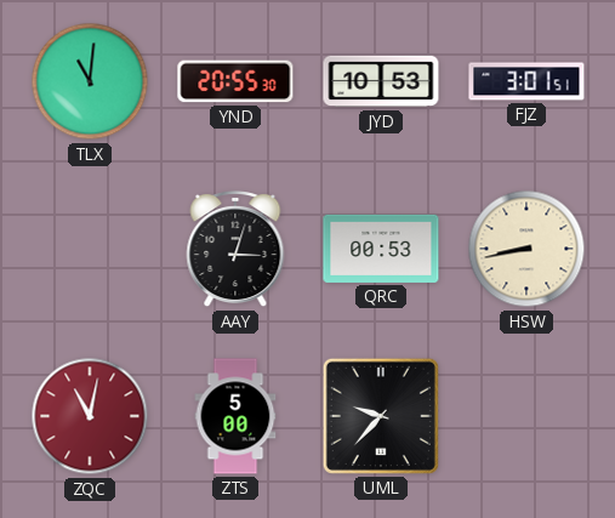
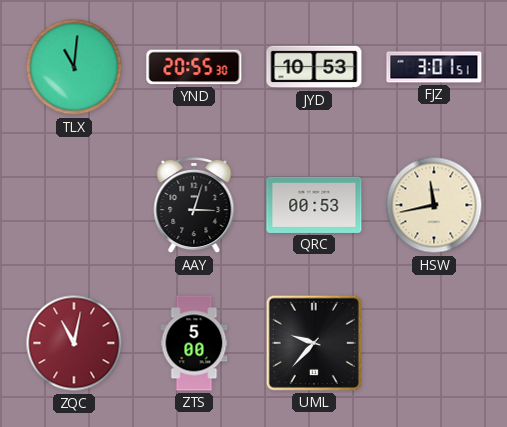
HSW: 8:43 -> 11:43
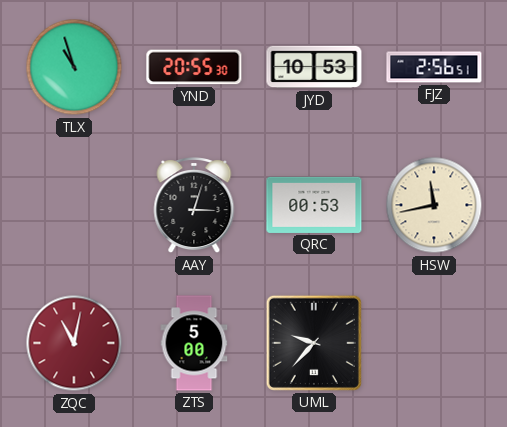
TLX: 11:01 -> 10:57
FJZ: 3:01 -> 2:56
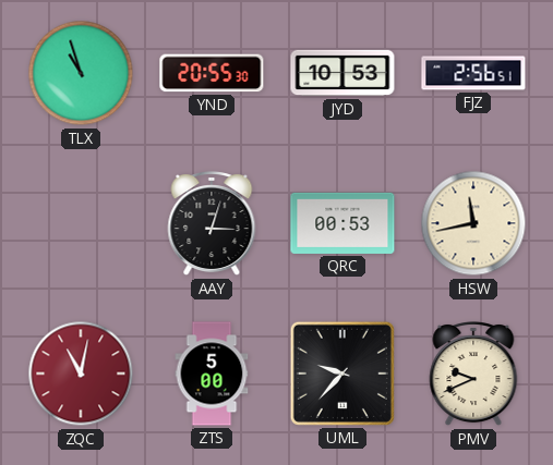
PMV: none -> 9:41
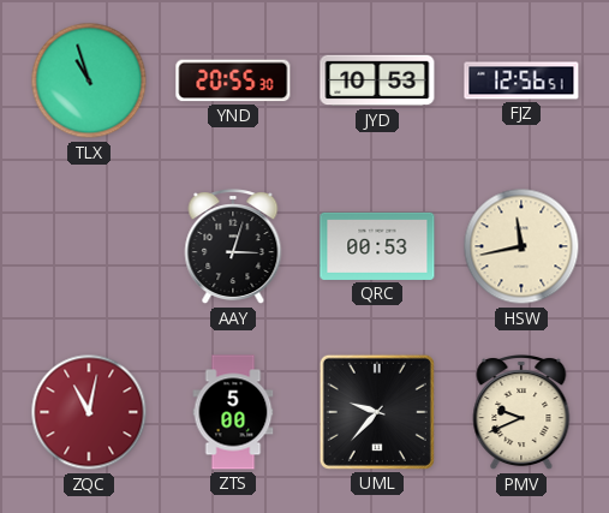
FJZ: 2:56 -> 12:56
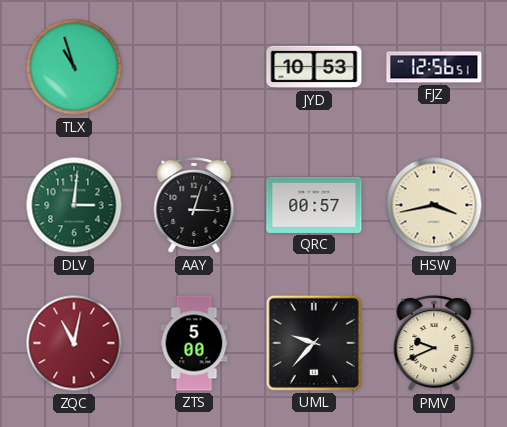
YND: 20:55 -> none
DLV: none -> 3:01
QRC: 00:53 -> 00:57
HSW: 11:43 -> 3:43
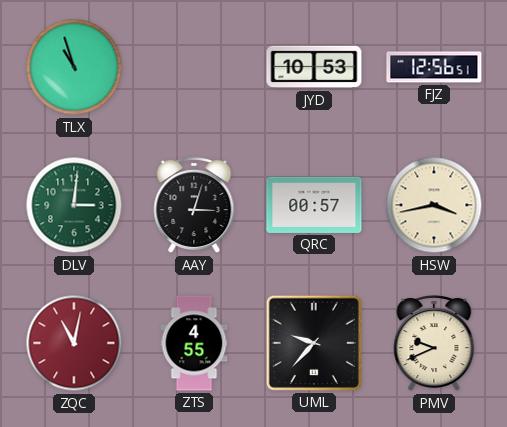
ZTS: 5:00 -> 4:55
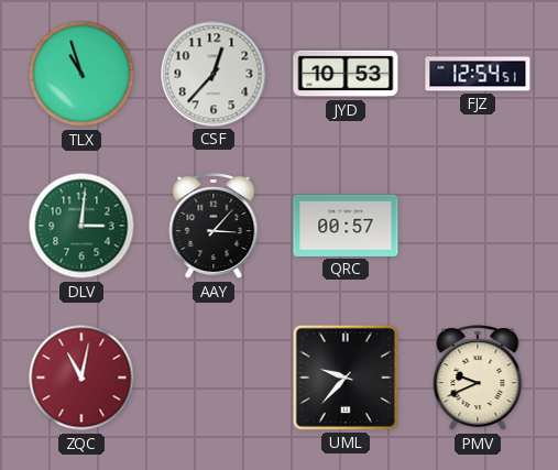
CSF: none -> 12:37
FJZ: 12:56 -> 12:54
AAY: 3:03 -> 3:07
HSW: 3:43 -> none
ZTS: 4:55 -> none
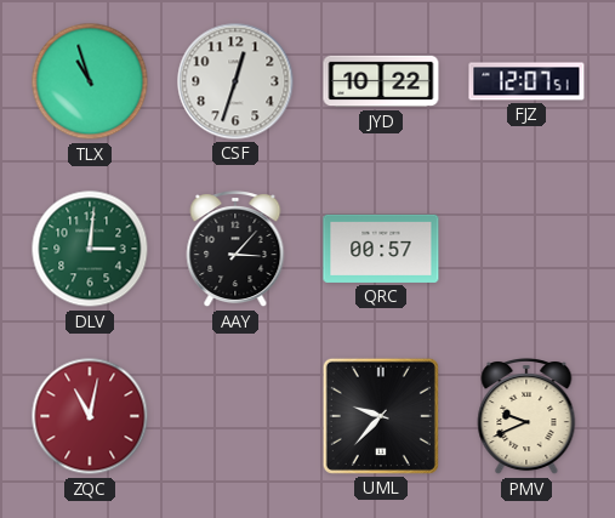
CSF: 12:37 -> 12:33
JYD: 10:53 -> 10:22
FJZ: 12:54 -> 12:07
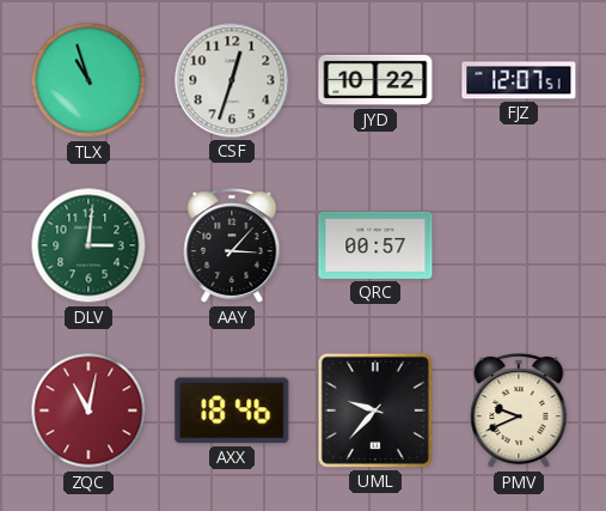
AXX: none -> 18:46
